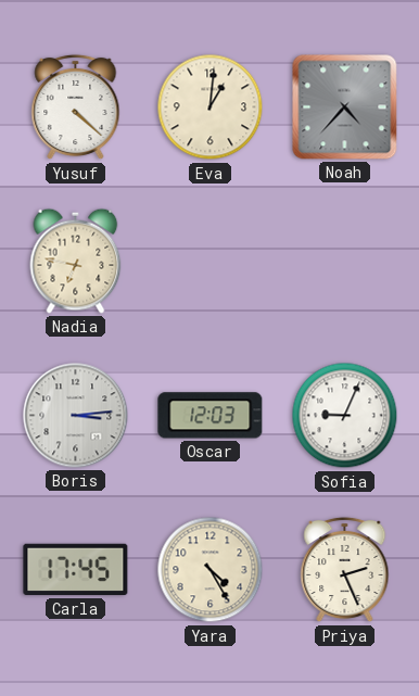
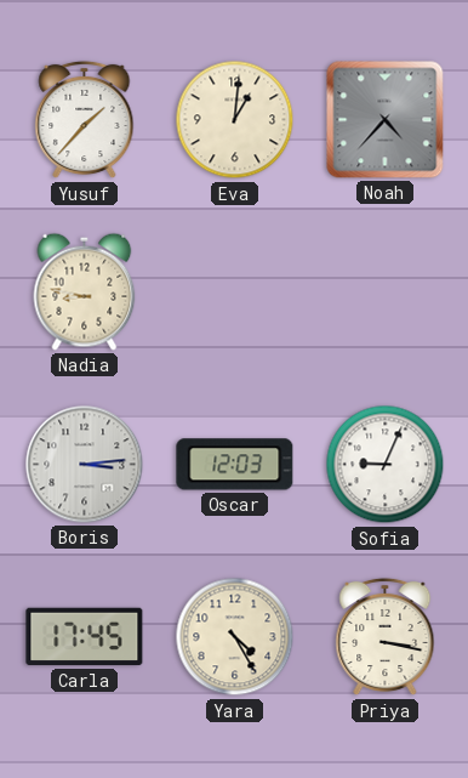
Yusuf: 4:22 -> 1:37
Nadia: 6:47 -> 8:47
Priya: 2:26 -> 3:17
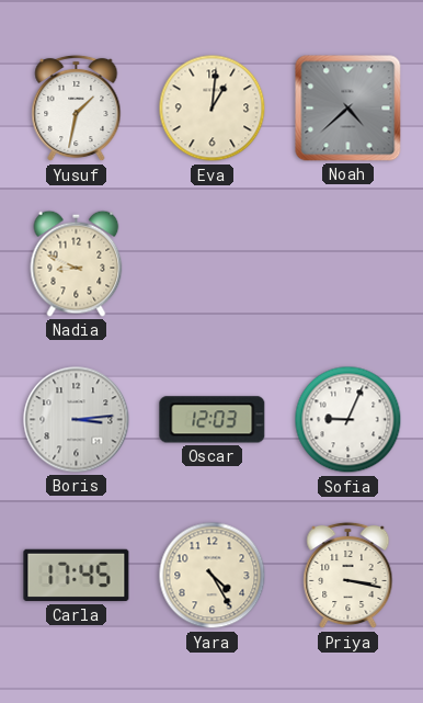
Yusuf: 1:37 -> 1:32
Noah: 4:37 -> 4:38
Nadia: 8:47 -> 8:49
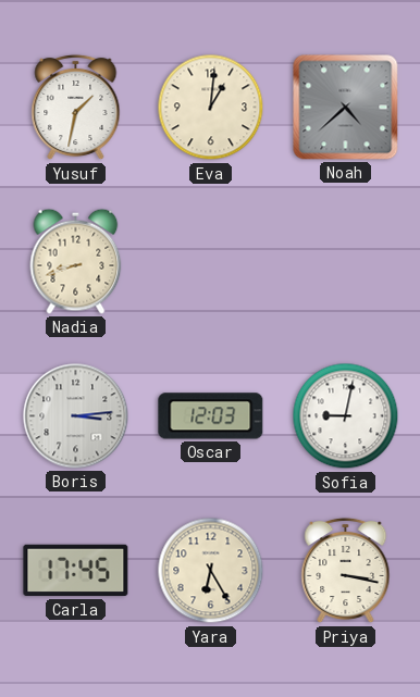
Nadia: 8:49 -> 8:42
Sofia: 9:04 -> 9:02
Yara: 4:25 -> 6:25
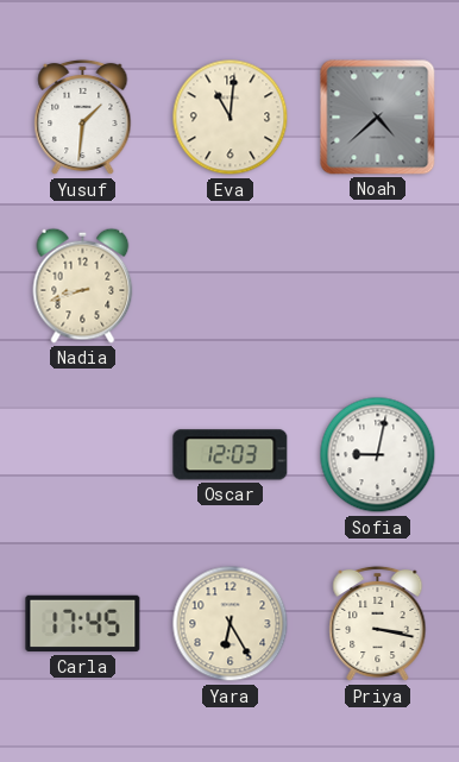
Yusuf: 1:32 -> 1:31
Eva: 1:01 -> 11:01
Boris: 3:14 -> none
